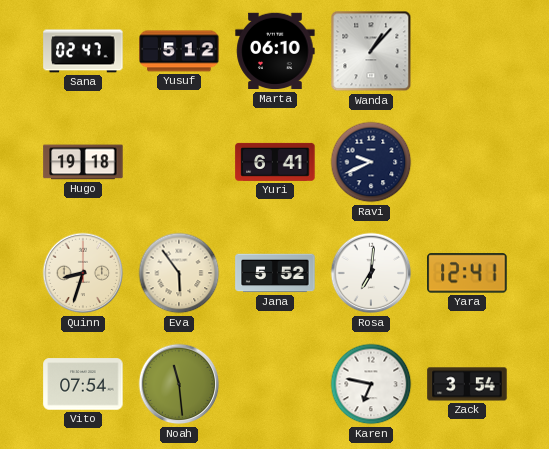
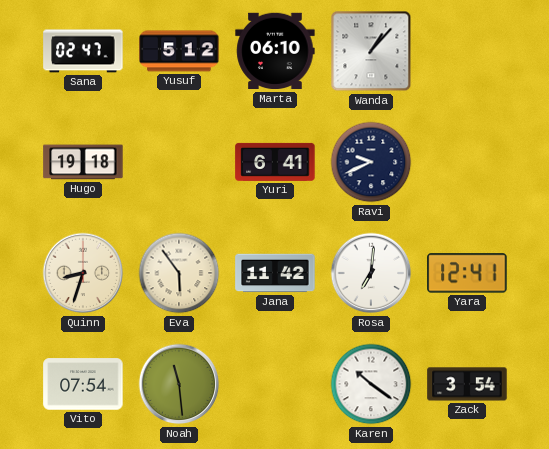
Jana: 5:52 -> 11:42
Karen: 6:47 -> 10:21
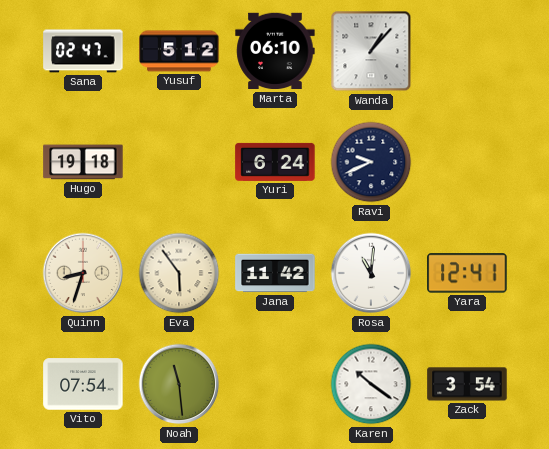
Yuri: 6:41 -> 6:24
Rosa: 7:01 -> 11:01
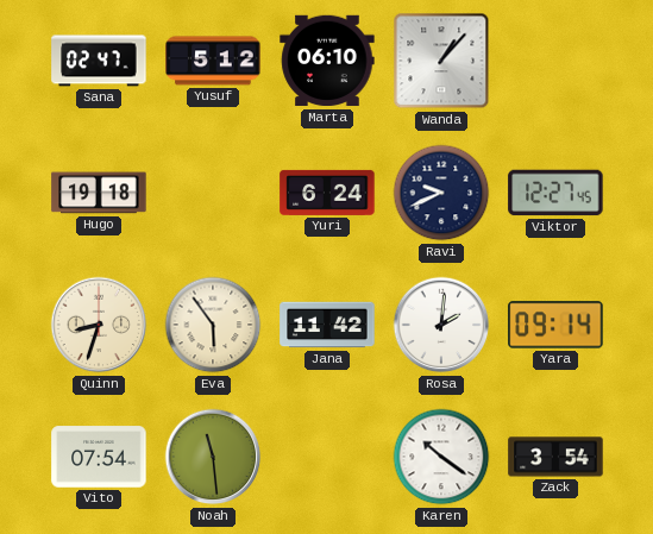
Viktor: none -> 12:27
Rosa: 11:01 -> 2:01
Yara: 12:41 -> 09:14
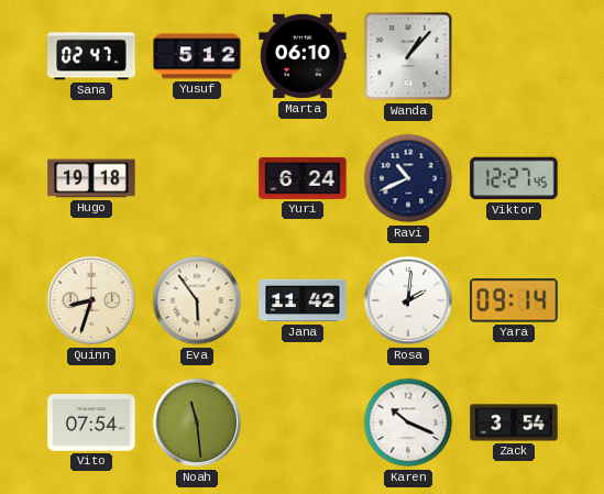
Ravi: 9:41 -> 10:41
Karen: 10:21 -> 10:19
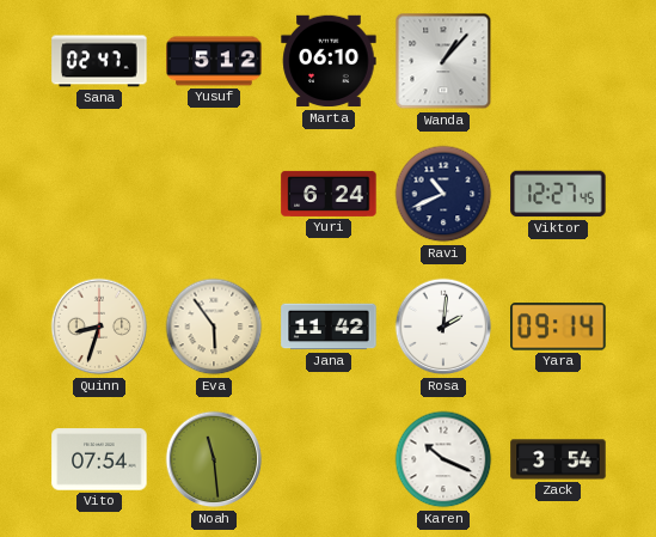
Hugo: 19:18 -> none
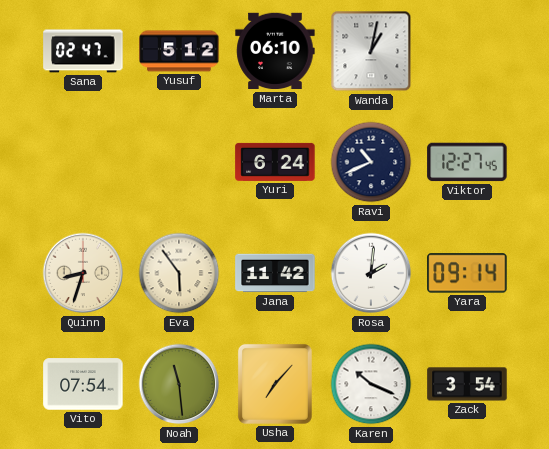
Wanda: 1:07 -> 1:02
Usha: none -> 7:07
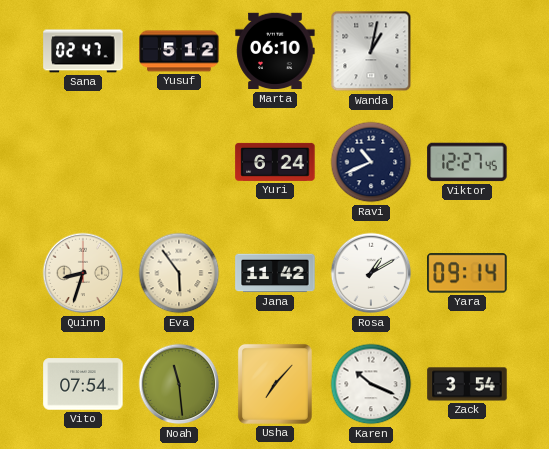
Rosa: 2:01 -> 1:10
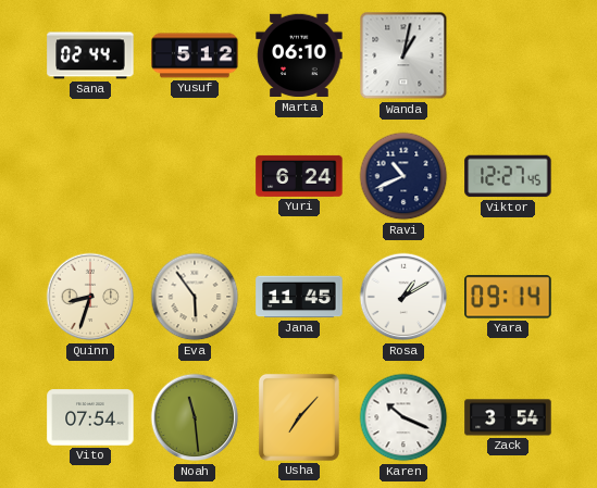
Sana: 02:47 -> 02:44
Jana: 11:42 -> 11:45
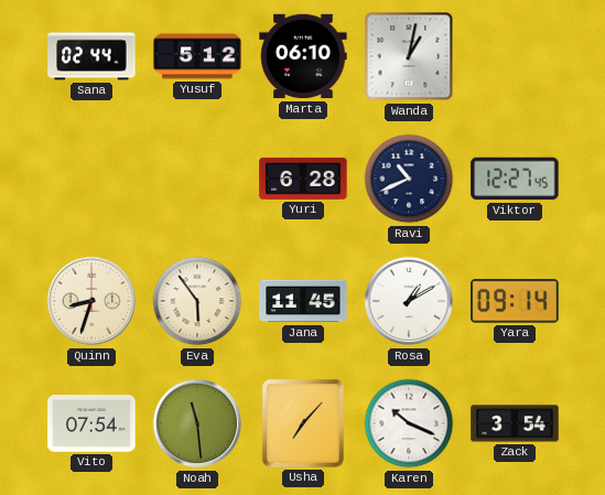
Yuri: 6:24 -> 6:28
